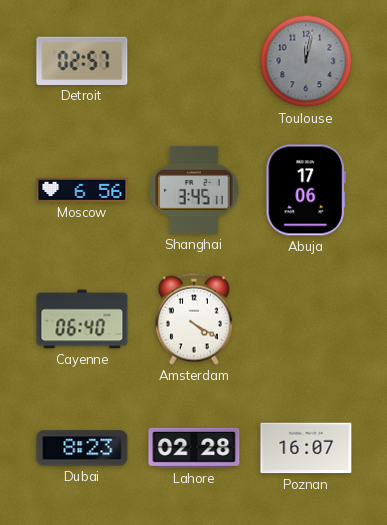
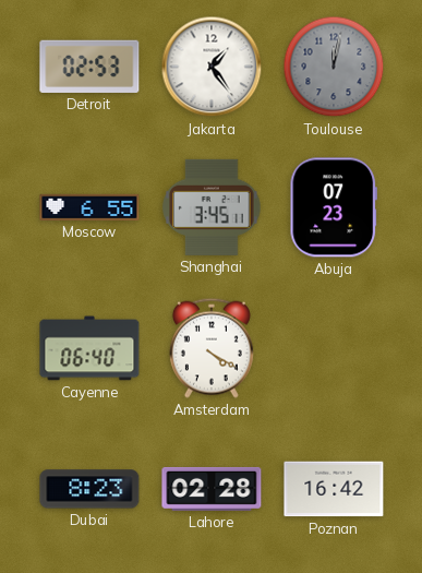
Detroit: 02:57 -> 02:53
Jakarta: none -> 1:24
Moscow: 6:56 -> 6:55
Abuja: 17:06 -> 07:23
Poznan: 16:07 -> 16:42
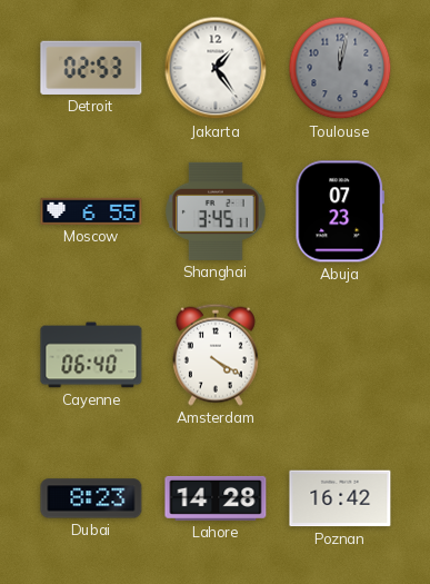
Lahore: 02:28 -> 14:28
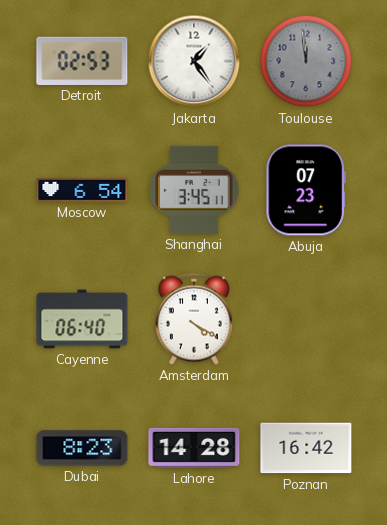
Toulouse: 12:02 -> 11:59
Moscow: 6:55 -> 6:54
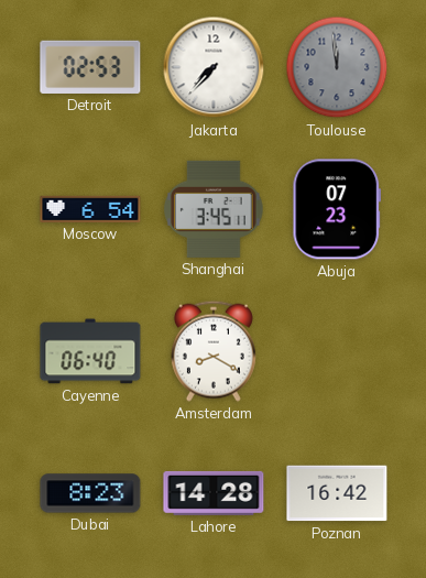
Jakarta: 1:24 -> 7:37
Amsterdam: 4:20 -> 8:20
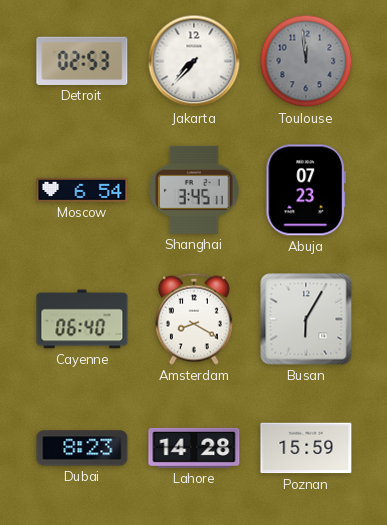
Busan: none -> 6:05
Poznan: 16:42 -> 15:59
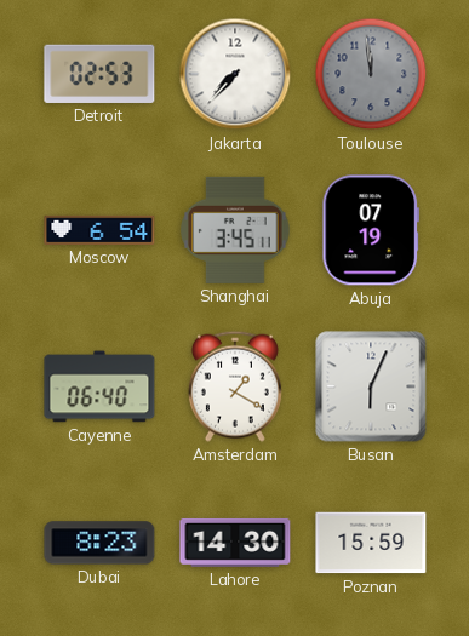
Abuja: 07:23 -> 07:19
Amsterdam: 8:20 -> 1:20
Busan: 6:05 -> 6:04
Lahore: 14:28 -> 14:30
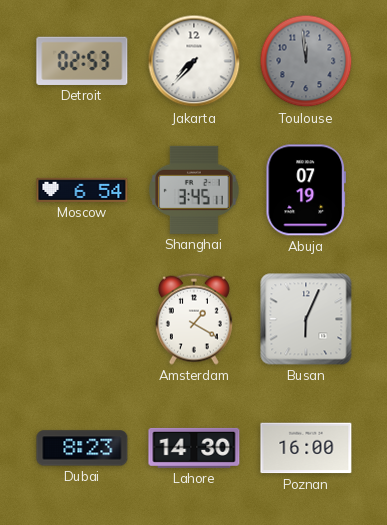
Cayenne: 06:40 -> none
Poznan: 15:59 -> 16:00
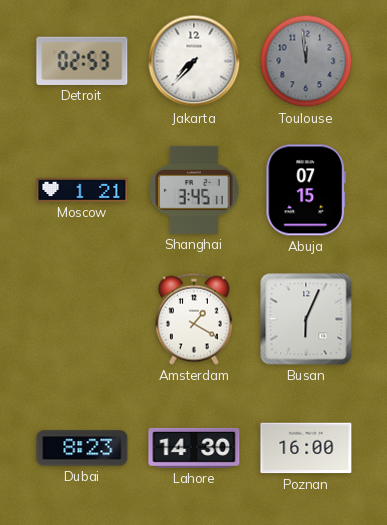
Moscow: 6:54 -> 1:21
Abuja: 07:19 -> 07:15
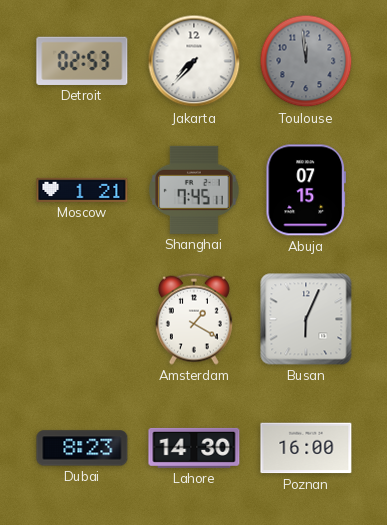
Shanghai: 3:45 -> 7:45
